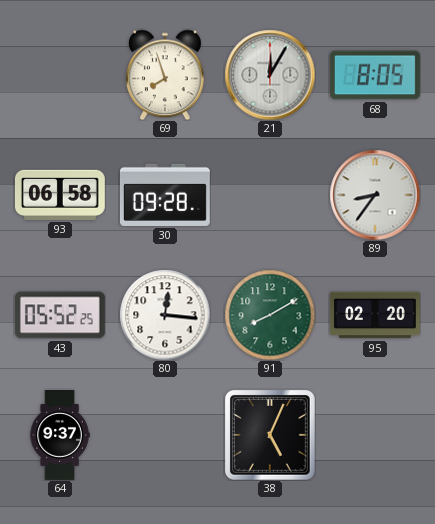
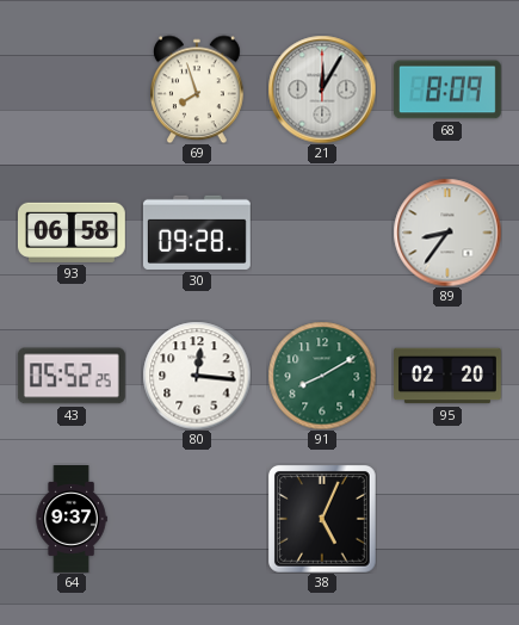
68: 8:05 -> 8:09
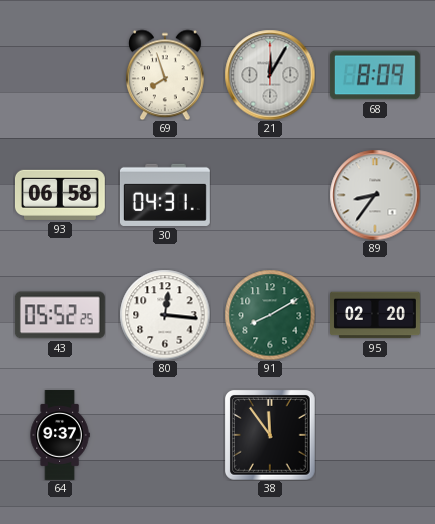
30: 09:28 -> 04:31
38: 5:04 -> 11:54
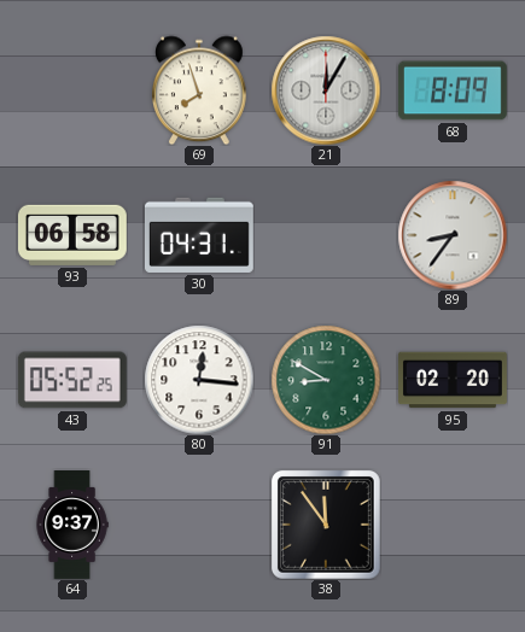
91: 8:10 -> 8:50
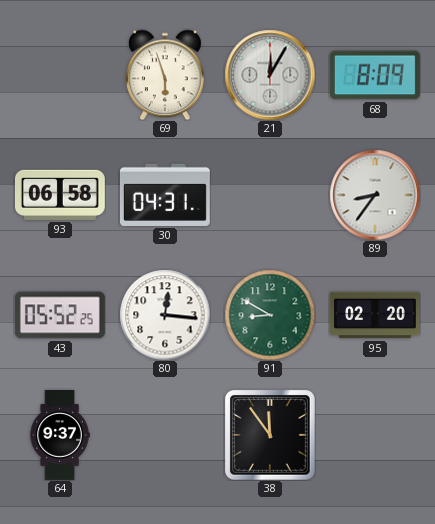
69: 7:57 -> 5:57
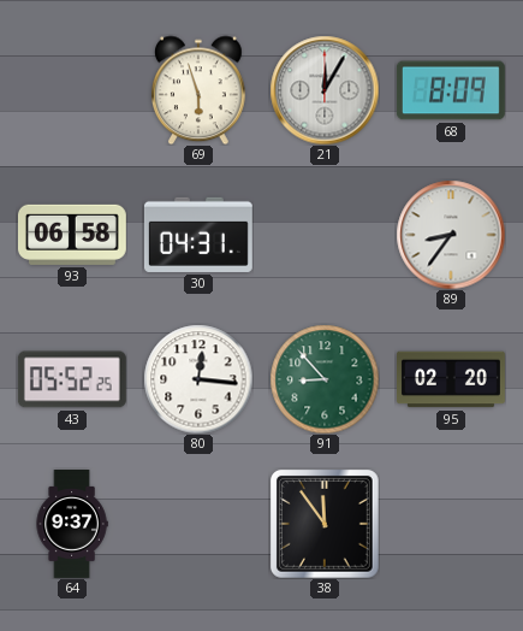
91: 8:50 -> 8:53
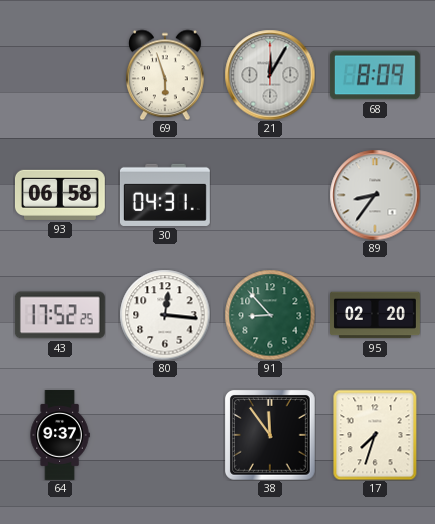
43: 05:52 -> 17:52
17: none -> 7:33
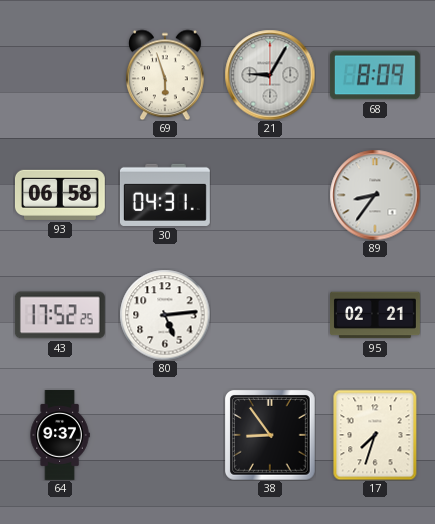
21: 12:05 -> 9:05
80: 12:16 -> 5:14
91: 8:53 -> none
95: 02:20 -> 02:21
38: 11:54 -> 8:54
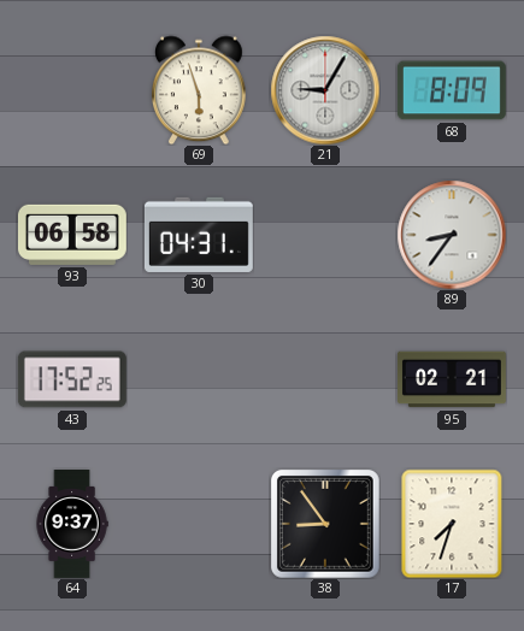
80: 5:14 -> none
